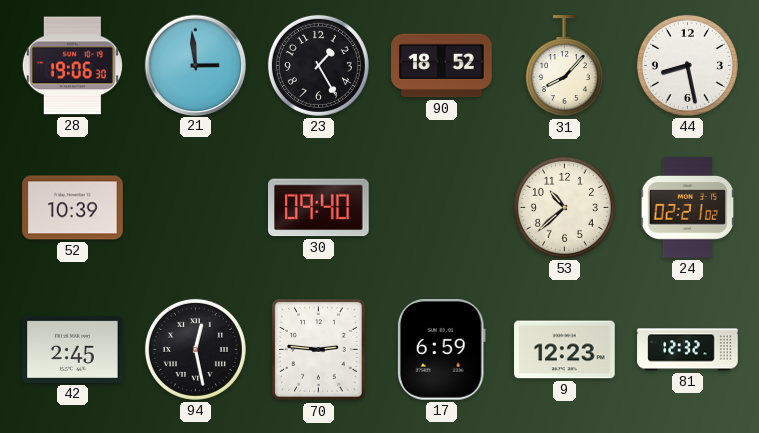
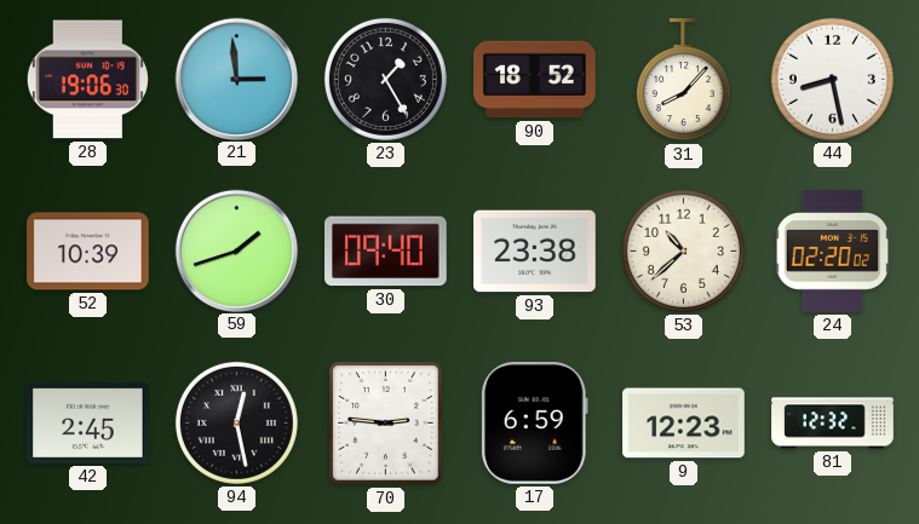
59: none -> 1:42
93: none -> 23:38
24: 02:21 -> 02:20
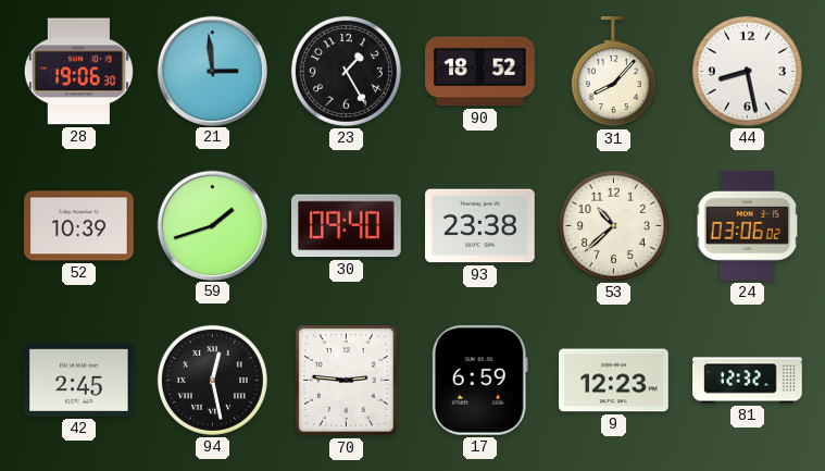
24: 02:20 -> 03:06
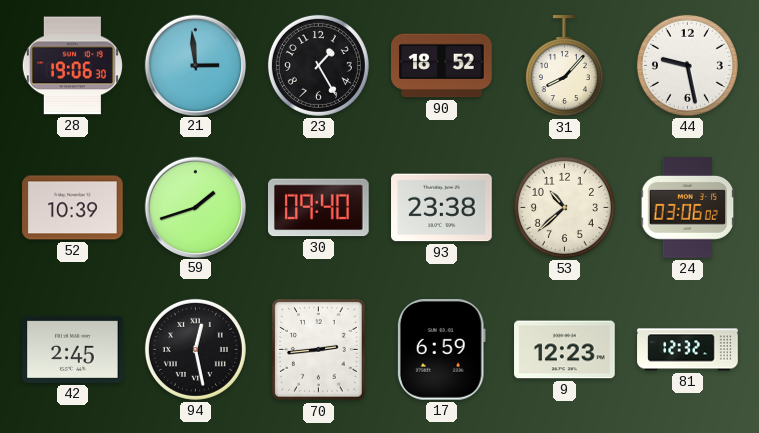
44: 8:28 -> 9:28
70: 2:46 -> 2:44
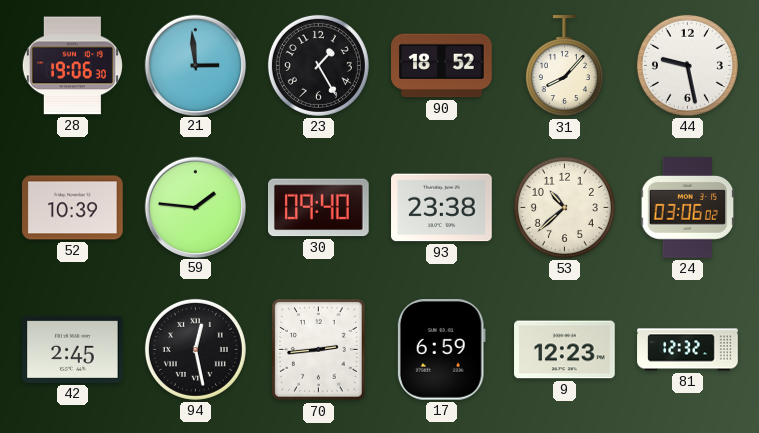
59: 1:42 -> 1:46
